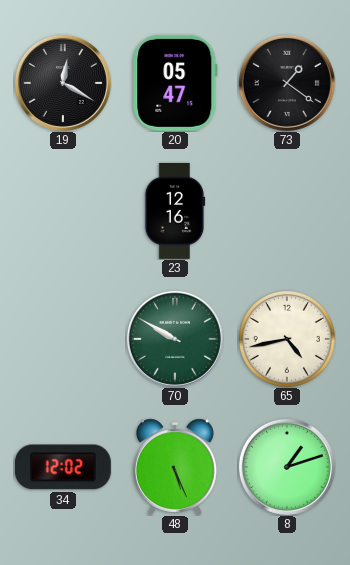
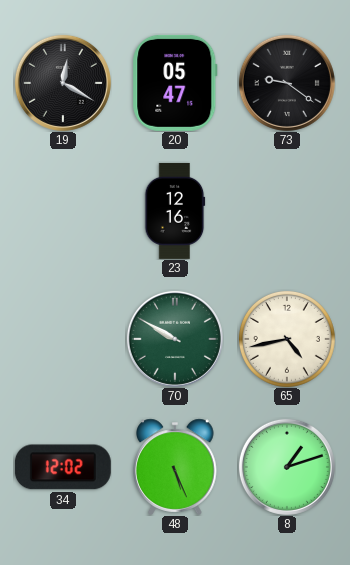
73: 1:21 -> 9:21
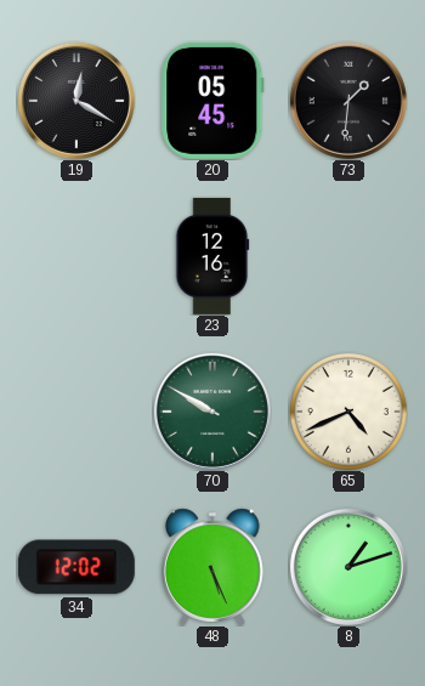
20: 05:47 -> 05:45
73: 9:21 -> 1:31
65: 4:43 -> 4:41
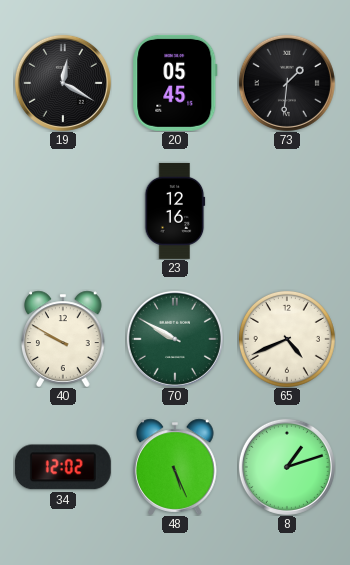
40: none -> 9:50
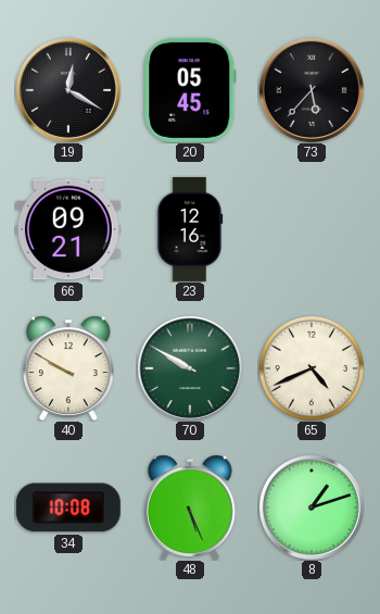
73: 1:31 -> 5:37
66: none -> 09:21
34: 12:02 -> 10:08
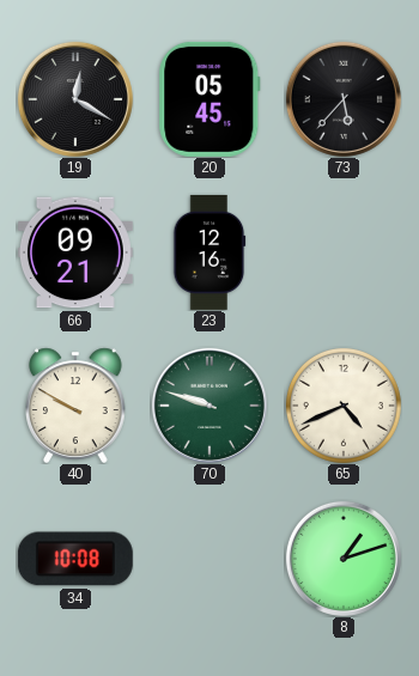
70: 9:50 -> 9:48
48: 5:26 -> none
